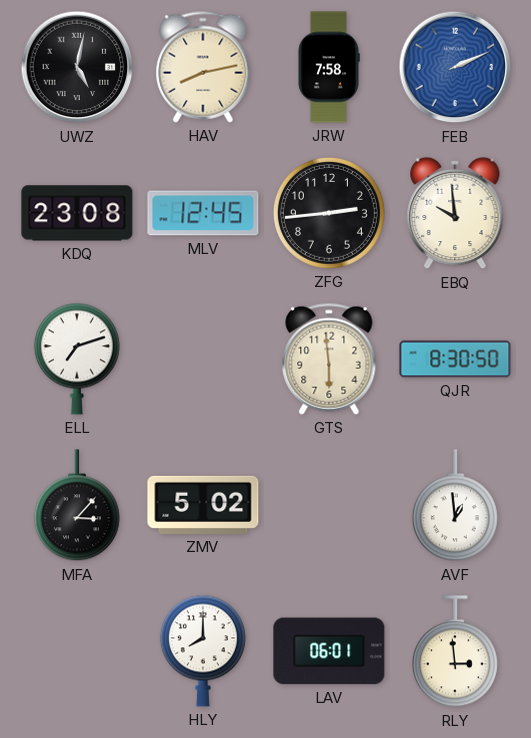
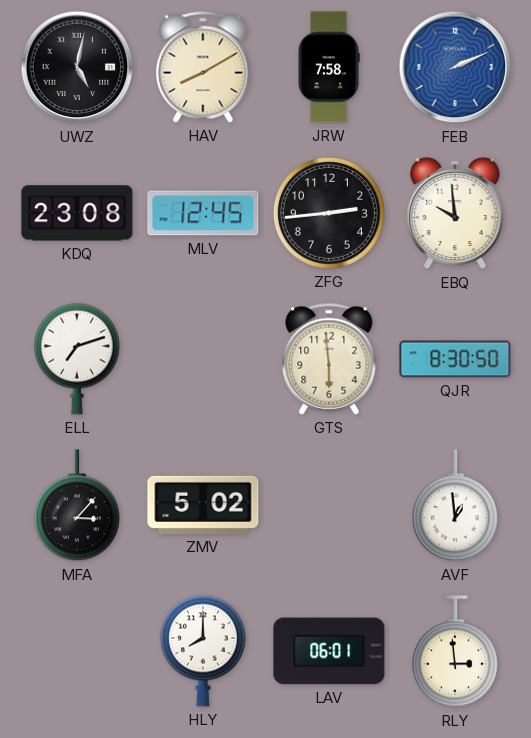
HAV: 8:13 -> 8:10
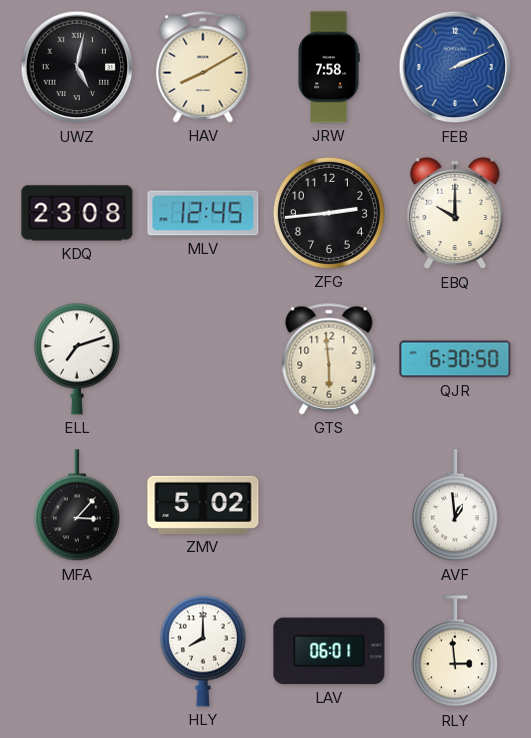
EBQ: 9:59 -> 10:00
QJR: 8:30 -> 6:30
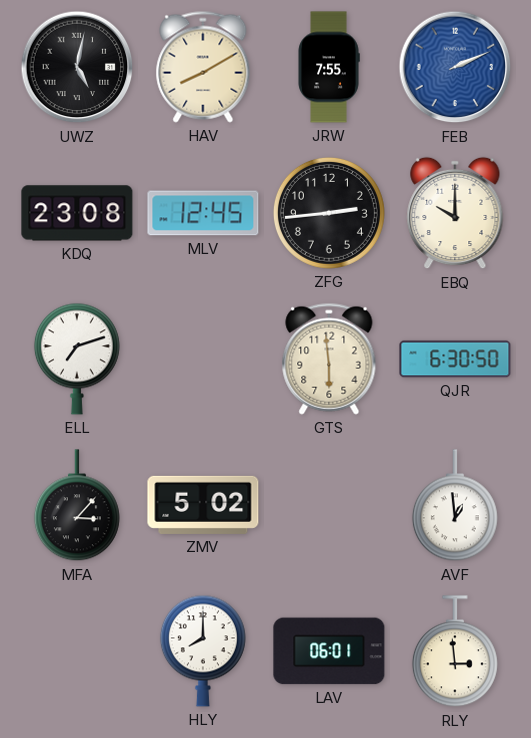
JRW: 7:58 -> 7:55
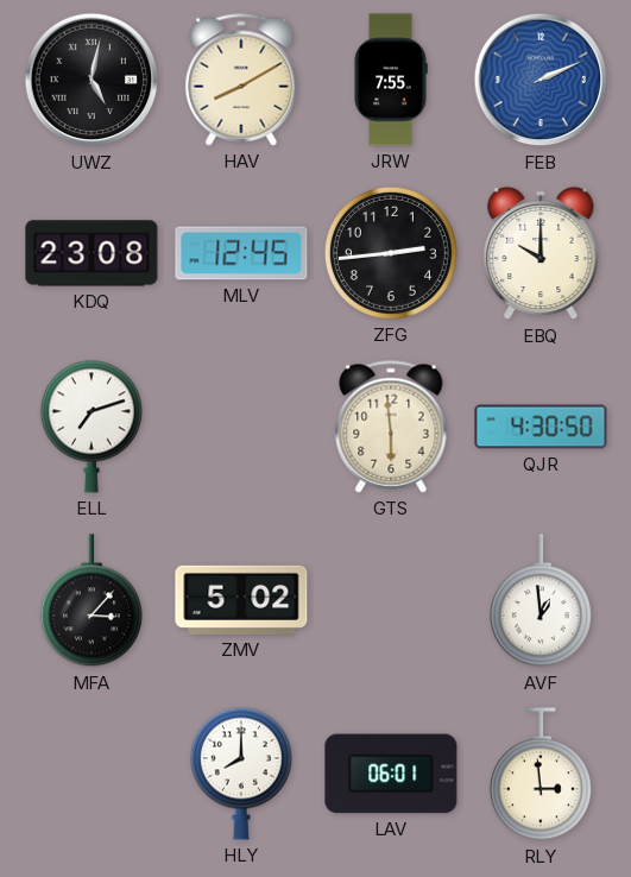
QJR: 6:30 -> 4:30
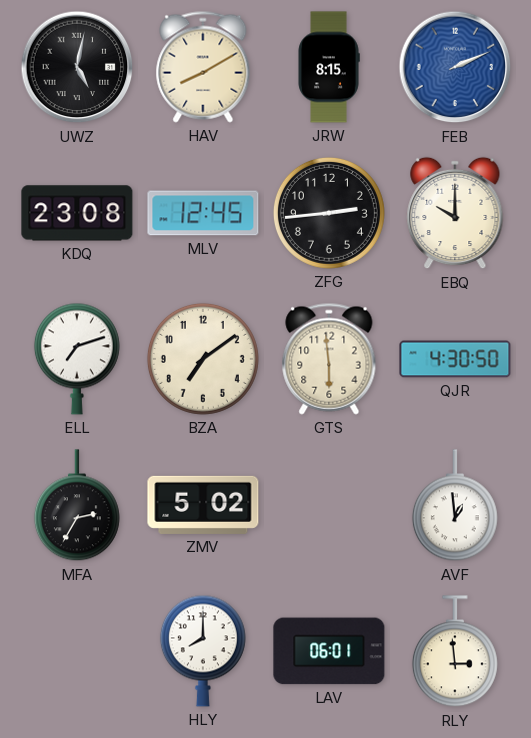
JRW: 7:55 -> 8:15
BZA: none -> 7:09
MFA: 3:07 -> 2:35
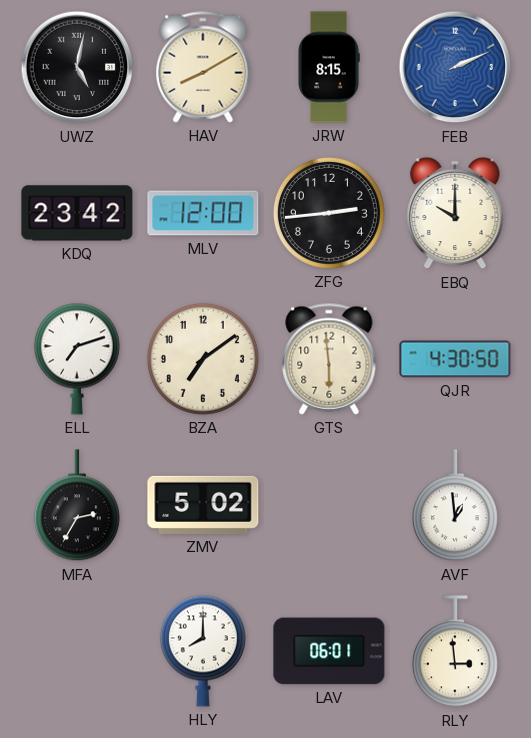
KDQ: 23:08 -> 23:42
MLV: 12:45 -> 12:00
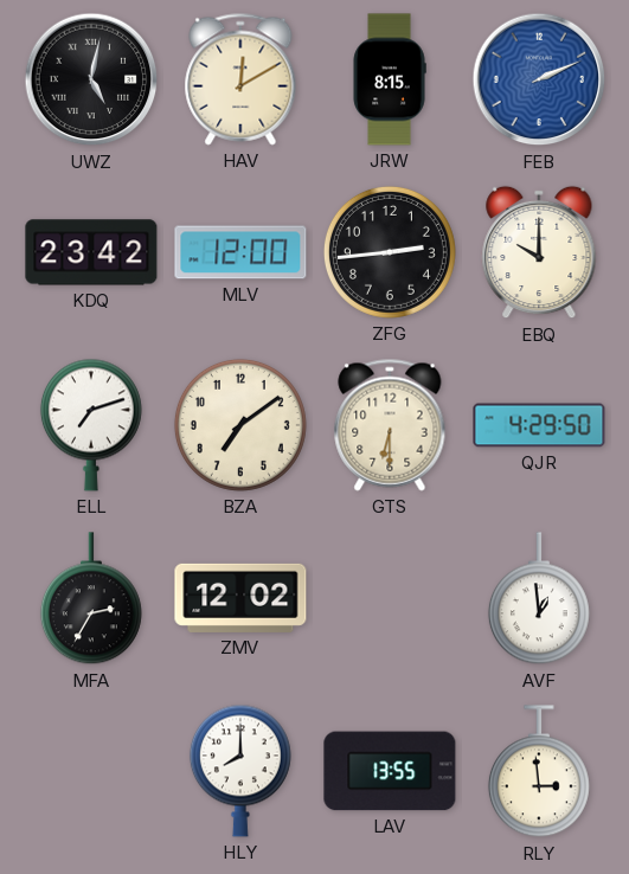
HAV: 8:10 -> 12:10
GTS: 5:59 -> 6:30
QJR: 4:30 -> 4:29
ZMV: 5:02 -> 12:02
LAV: 06:01 -> 13:55
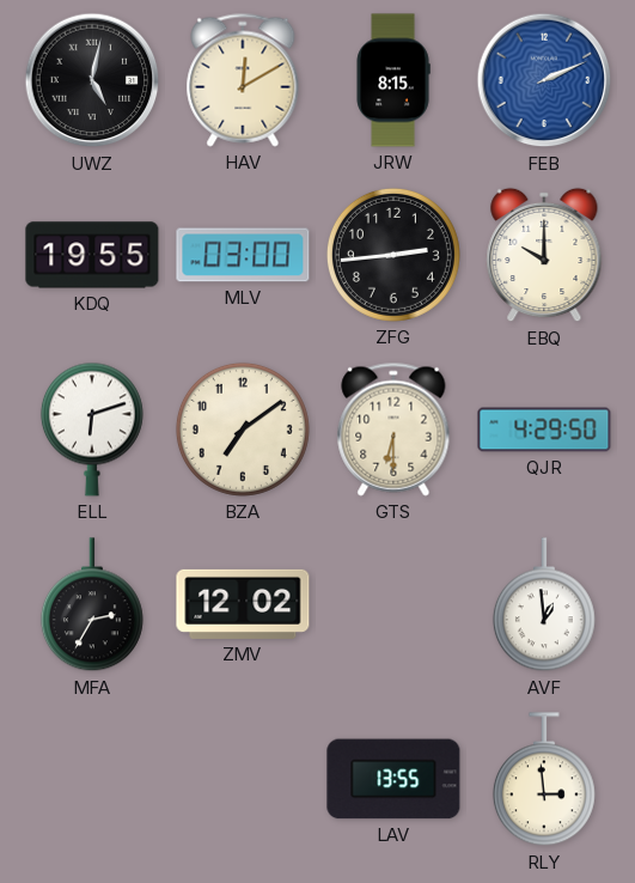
KDQ: 23:42 -> 19:55
MLV: 12:00 -> 03:00
ELL: 7:12 -> 6:12
HLY: 8:00 -> none
